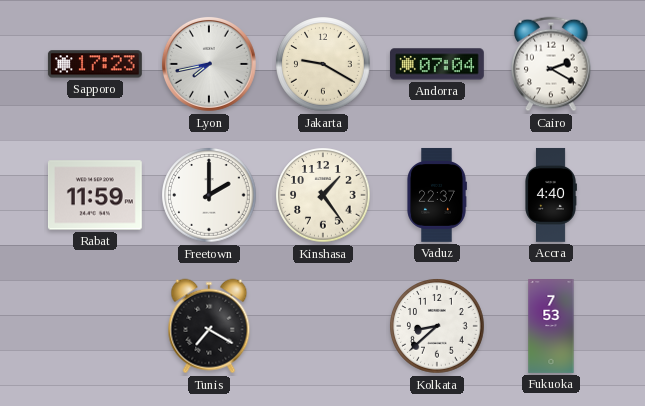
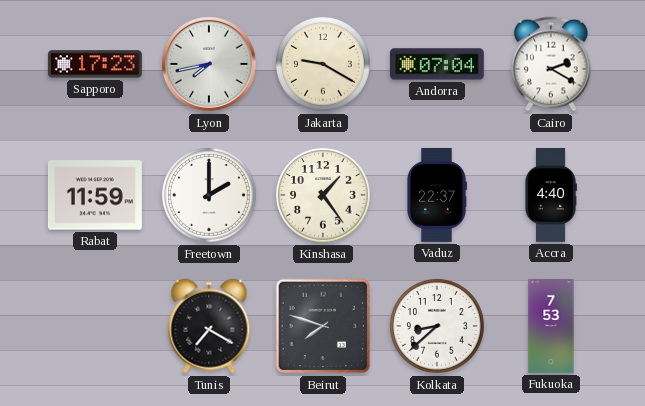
Beirut: none -> 7:48
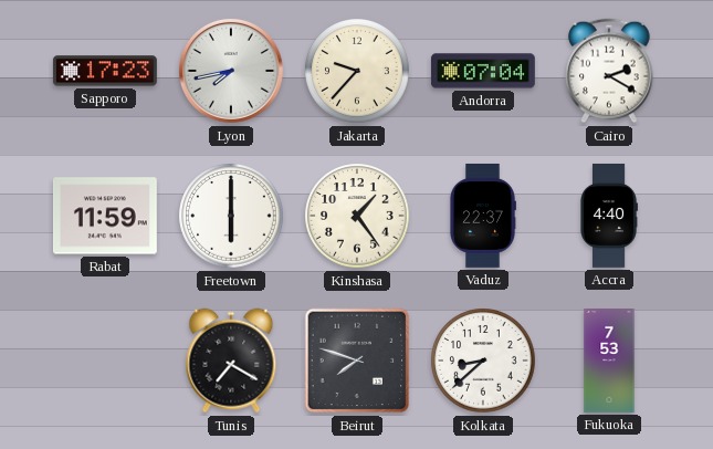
Jakarta: 9:20 -> 9:37
Freetown: 2:00 -> 6:00
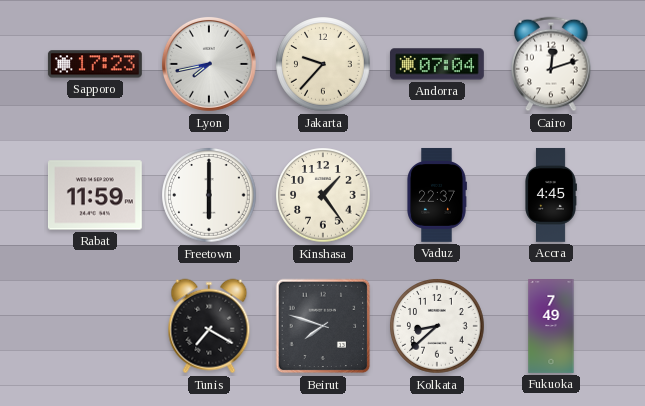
Cairo: 2:20 -> 12:12
Accra: 4:40 -> 4:45
Fukuoka: 7:53 -> 7:49
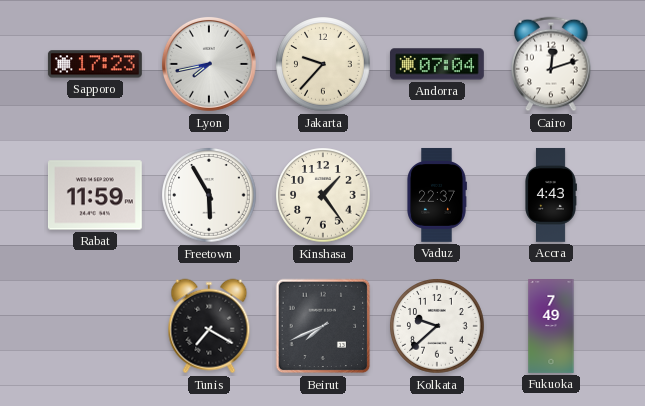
Freetown: 6:00 -> 5:55
Accra: 4:45 -> 4:43
Beirut: 7:48 -> 7:41
Kolkata: 8:38 -> 9:38
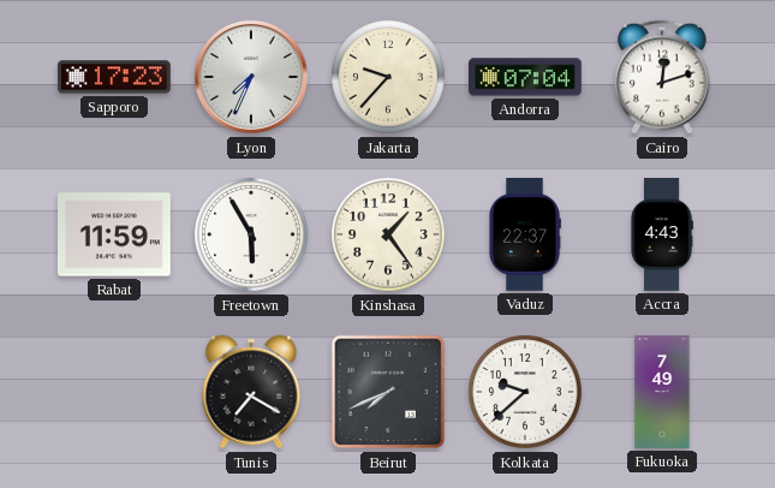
Lyon: 7:43 -> 7:34
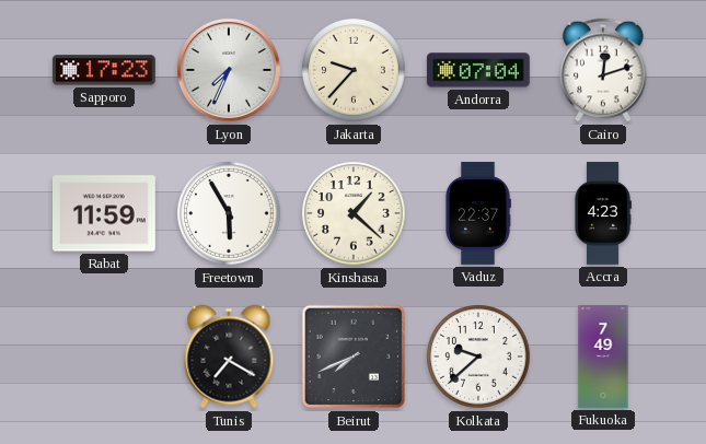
Kinshasa: 1:24 -> 1:22
Accra: 4:43 -> 4:23
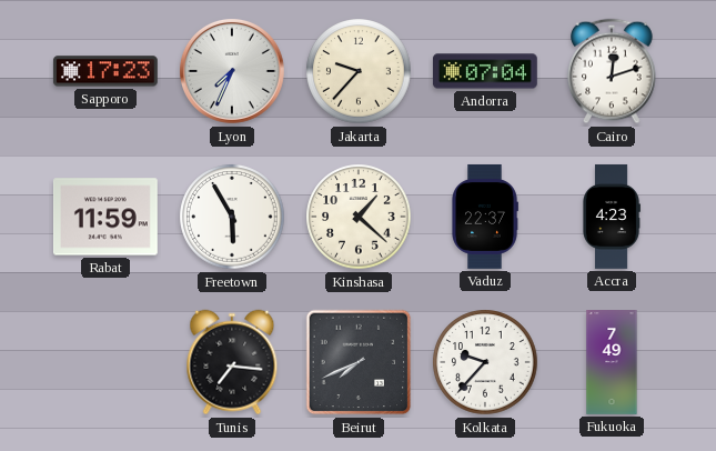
Tunis: 7:20 -> 7:16
Kolkata: 9:38 -> 9:37
